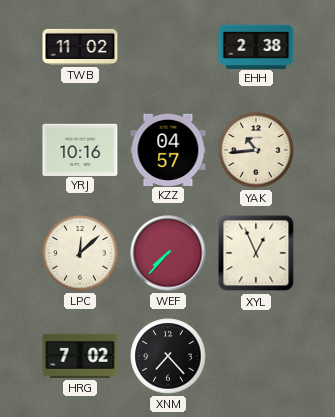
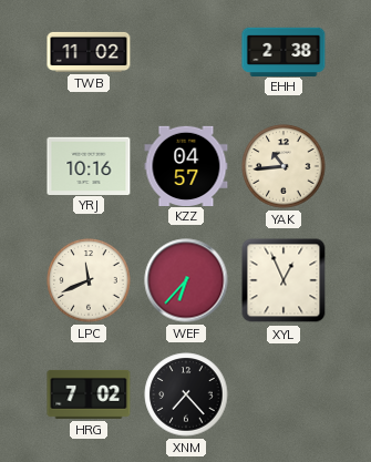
LPC: 12:08 -> 11:41
WEF: 7:37 -> 6:37
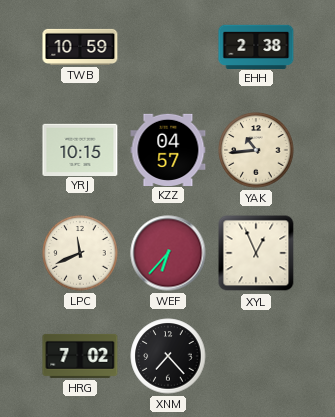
TWB: 11:02 -> 10:59
YRJ: 10:16 -> 10:15
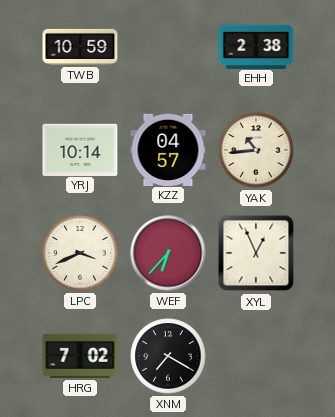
YRJ: 10:15 -> 10:14
LPC: 11:41 -> 3:41
XNM: 7:23 -> 7:20
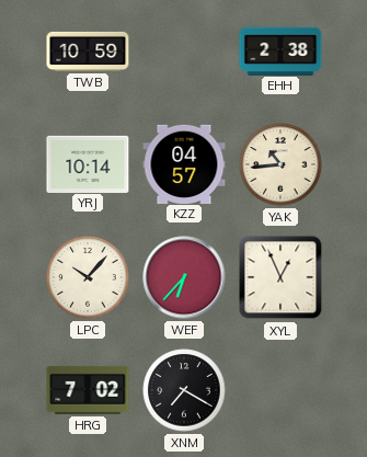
LPC: 3:41 -> 10:07
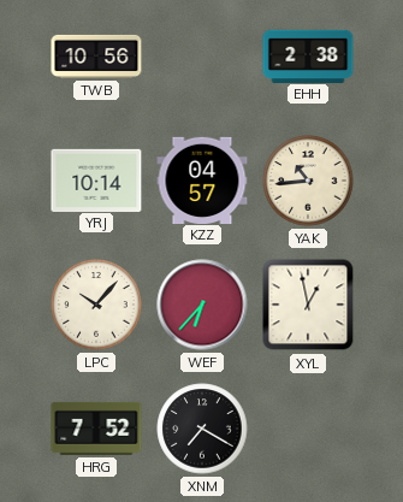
TWB: 10:59 -> 10:56
XYL: 12:56 -> 12:58
HRG: 7:02 -> 7:52
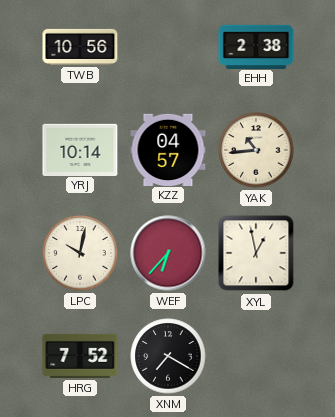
LPC: 10:07 -> 10:02
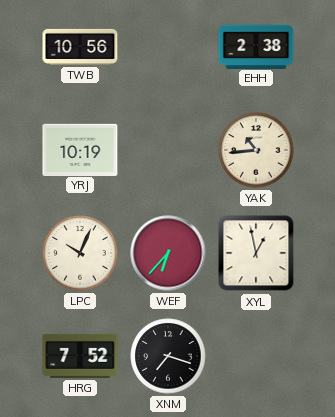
YRJ: 10:14 -> 10:19
KZZ: 04:57 -> none
LPC: 10:02 -> 10:04
XNM: 7:20 -> 7:18
